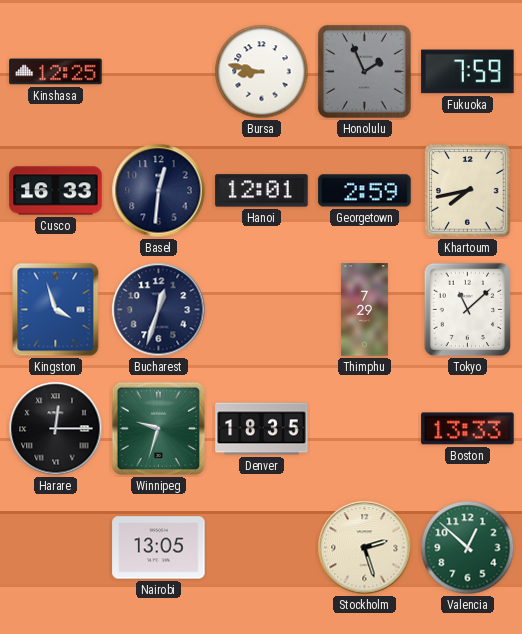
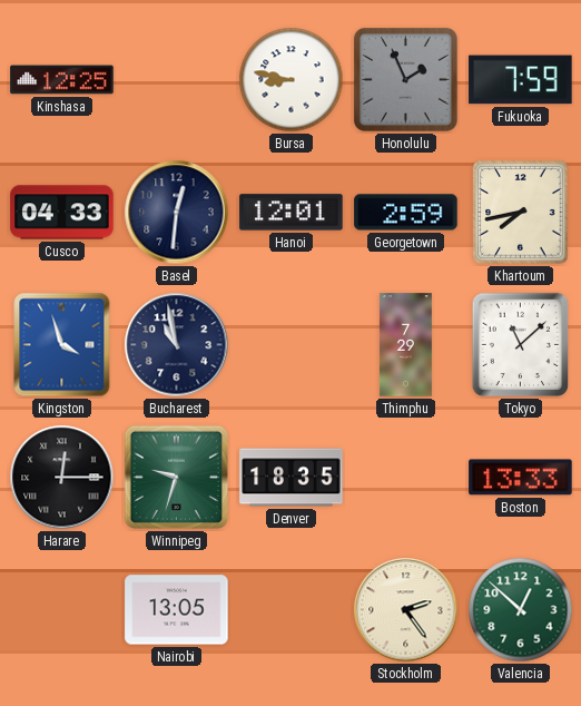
Cusco: 16:33 -> 04:33
Bucharest: 12:33 -> 10:58
Stockholm: 2:27 -> 2:24
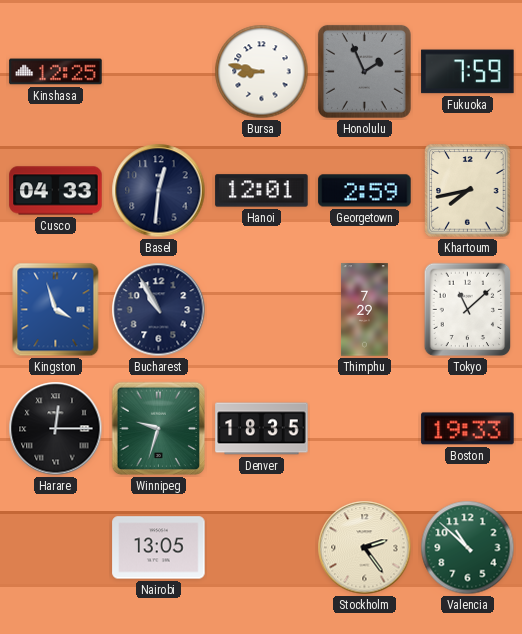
Bucharest: 10:58 -> 10:55
Boston: 13:33 -> 19:33
Valencia: 12:52 -> 10:52
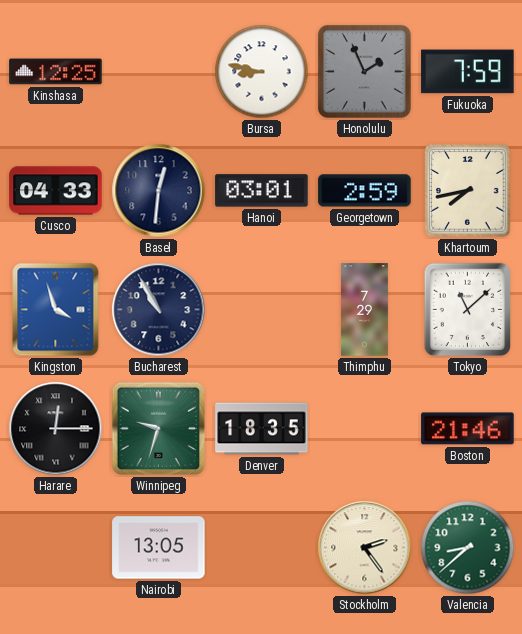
Hanoi: 12:01 -> 03:01
Boston: 19:33 -> 21:46
Valencia: 10:52 -> 8:38
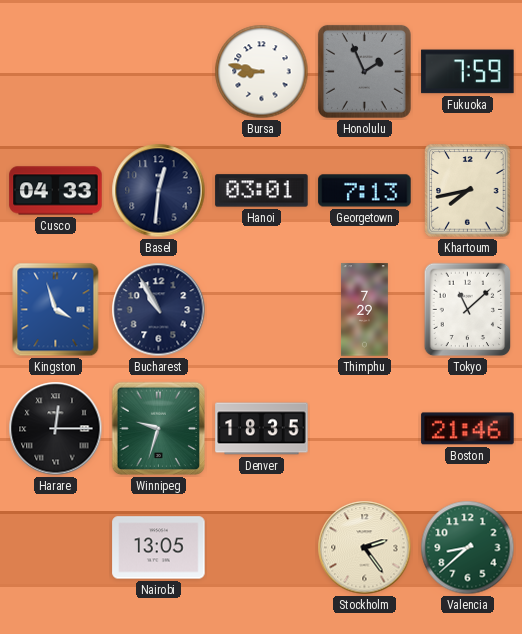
Kinshasa: 12:25 -> none
Georgetown: 2:59 -> 7:13
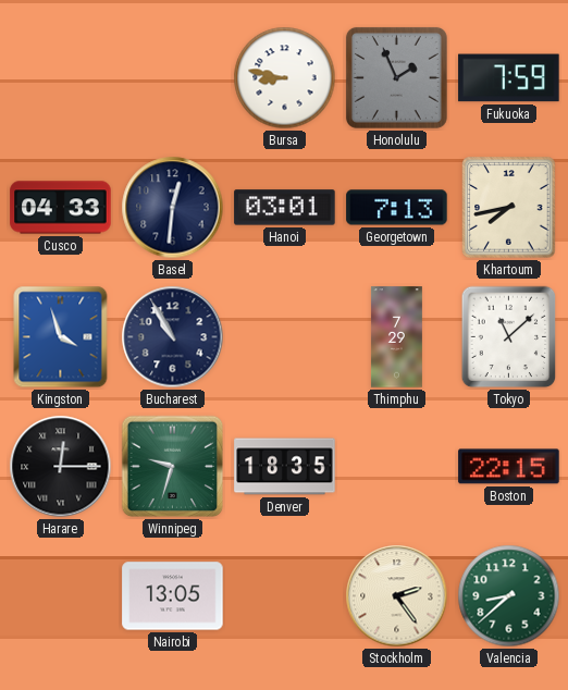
Boston: 21:46 -> 22:15
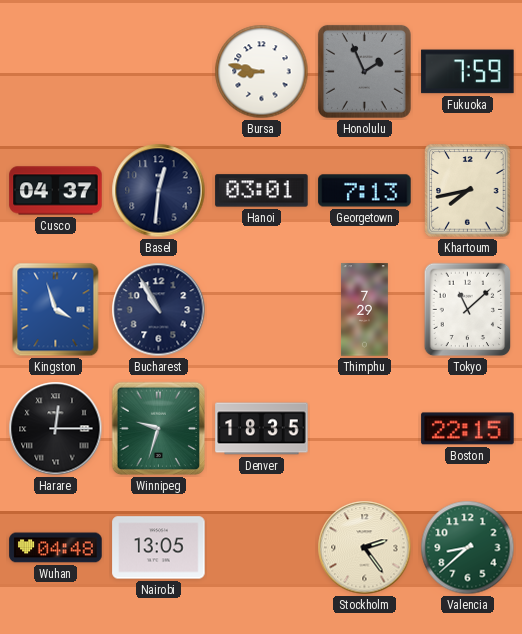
Cusco: 04:33 -> 04:37
Wuhan: none -> 04:48
